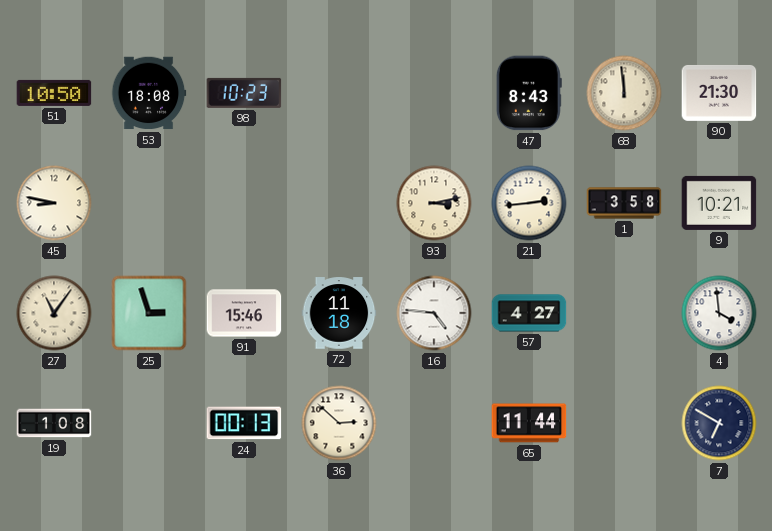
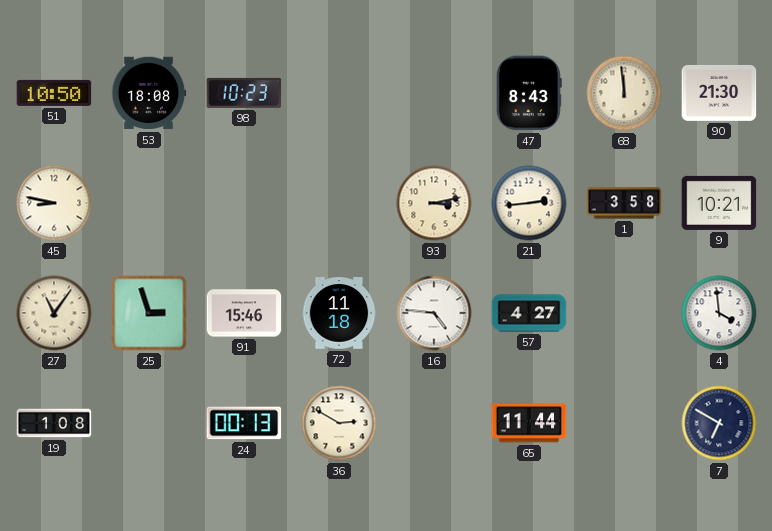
36: 2:52 -> 2:50
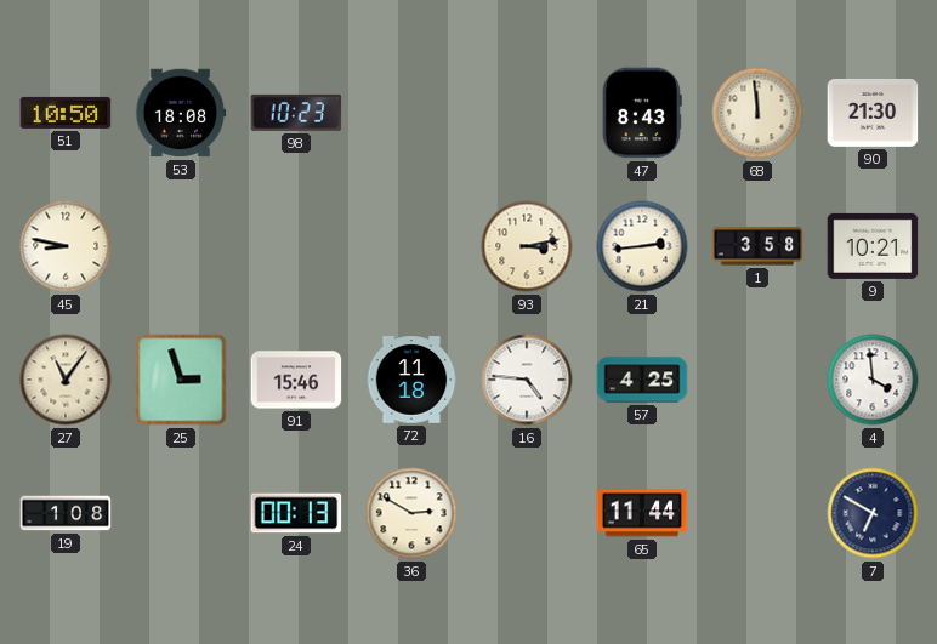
57: 4:27 -> 4:25
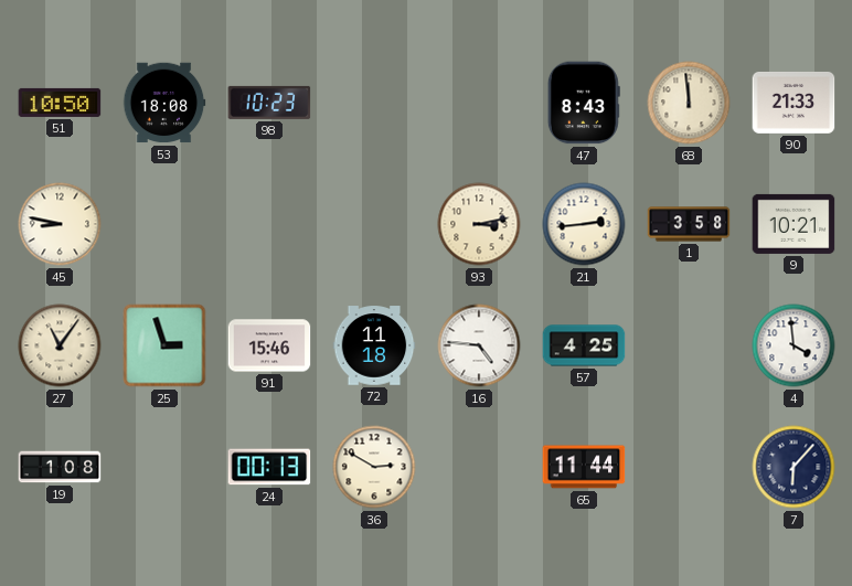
90: 21:30 -> 21:33
7: 6:50 -> 6:07
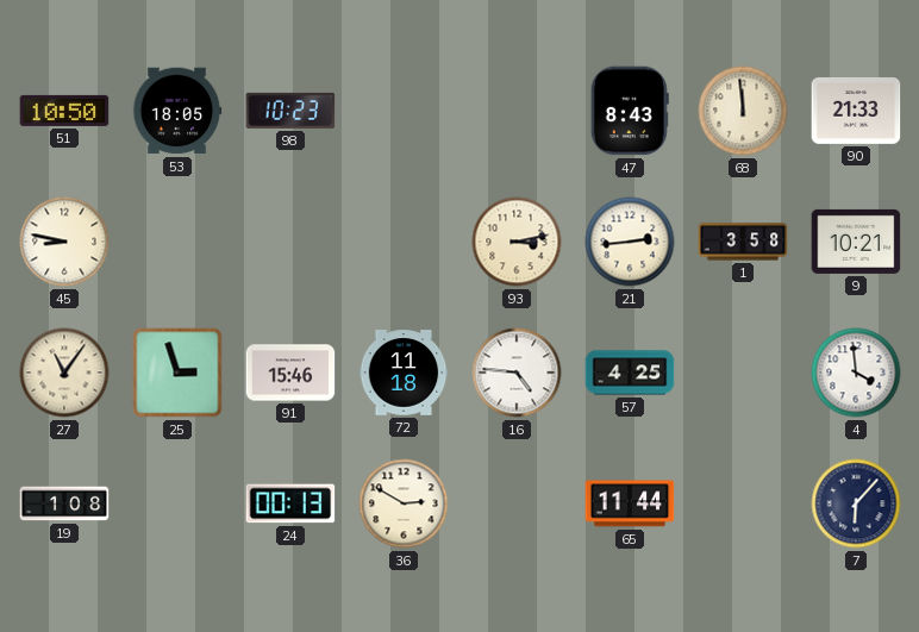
53: 18:08 -> 18:05
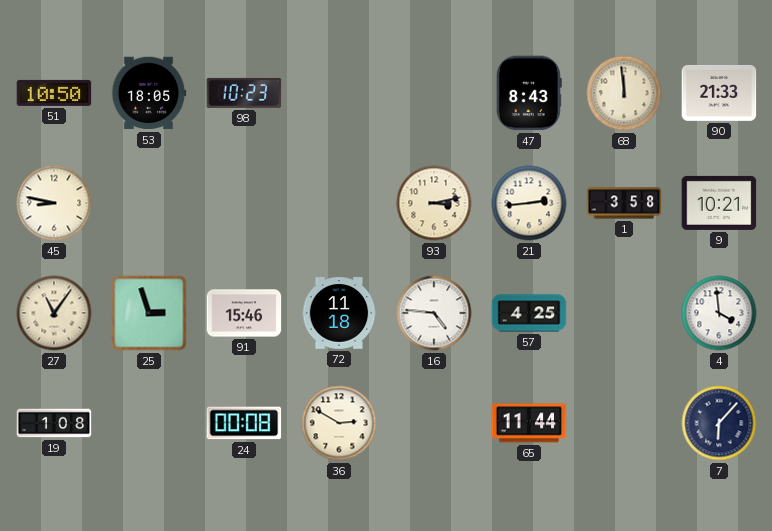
24: 00:13 -> 00:08
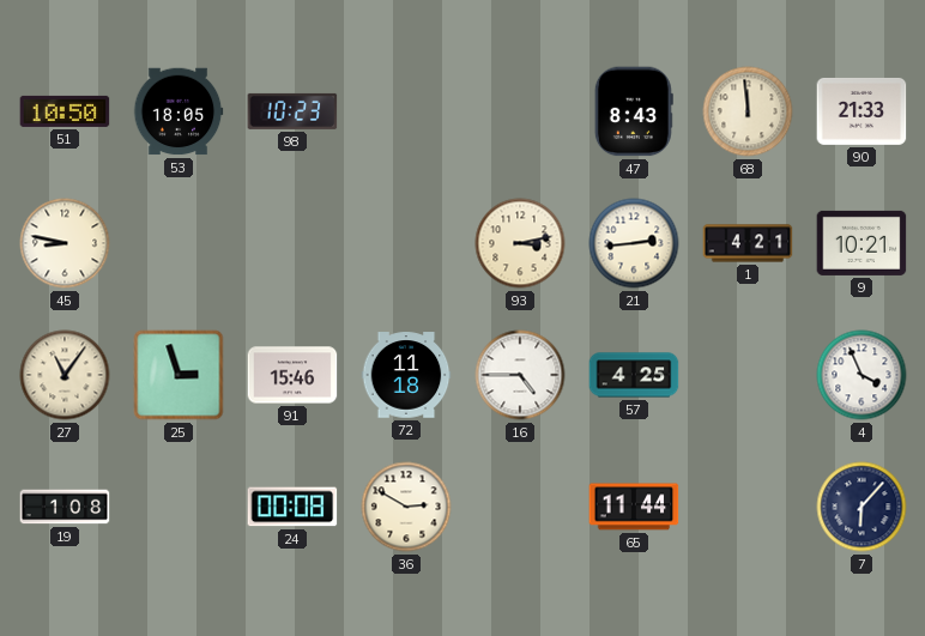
1: 3:58 -> 4:21
16: 4:46 -> 4:45
4: 3:59 -> 3:56
